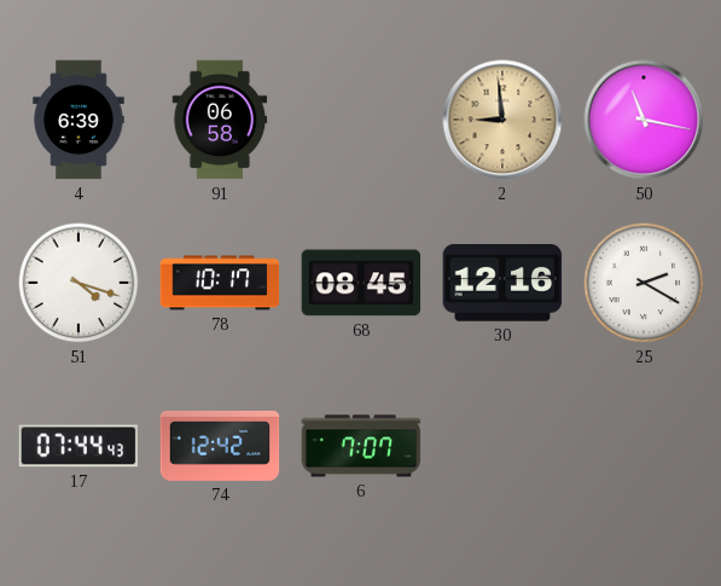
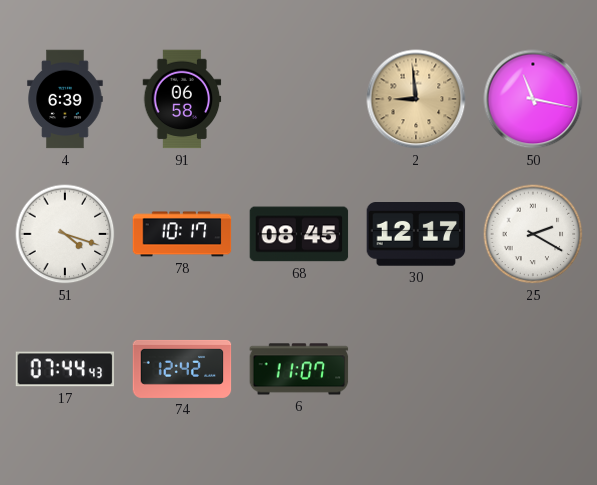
30: 12:16 -> 12:17
6: 7:07 -> 11:07
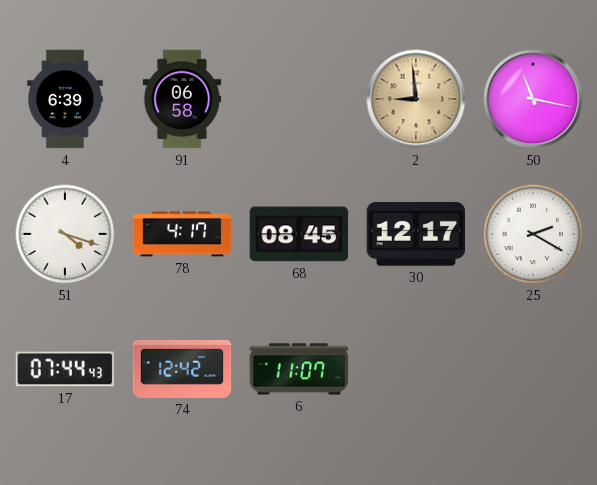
78: 10:17 -> 4:17
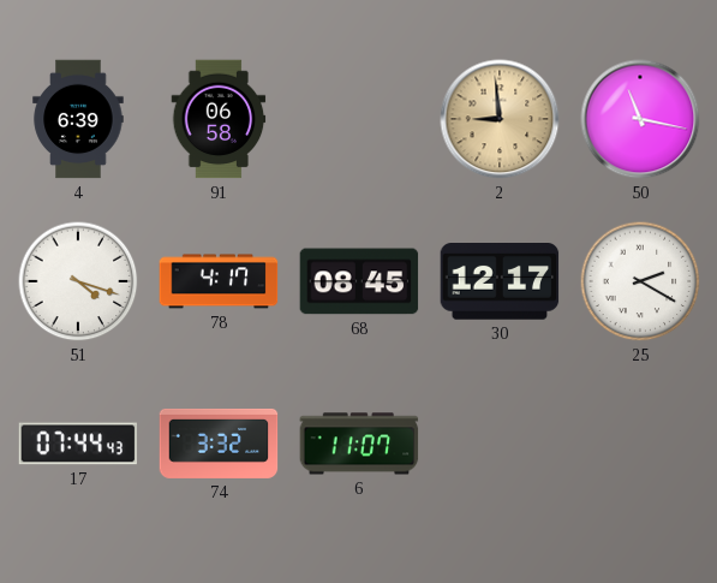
74: 12:42 -> 3:32
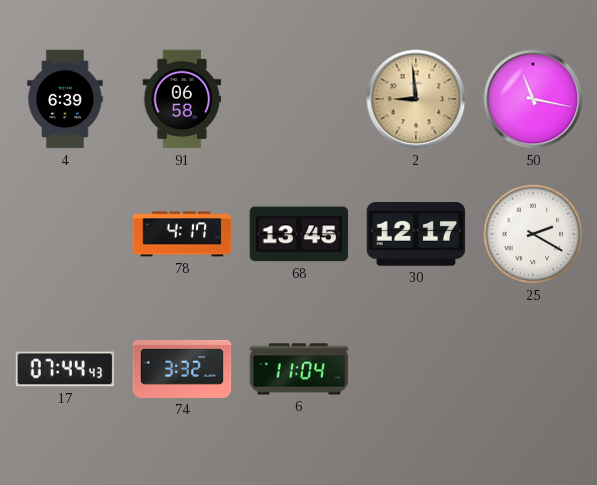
51: 4:18 -> none
68: 08:45 -> 13:45
6: 11:07 -> 11:04
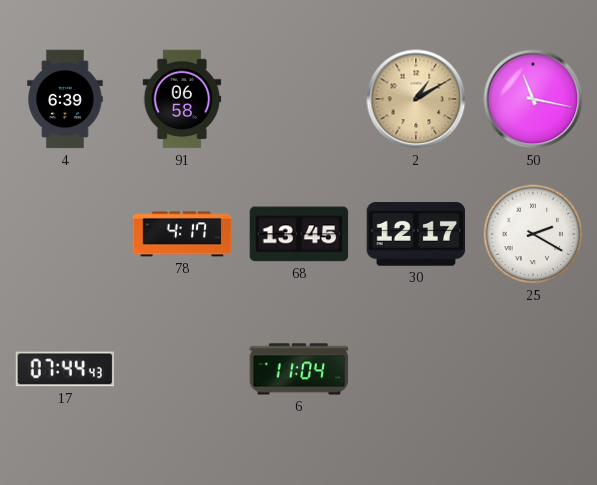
2: 8:59 -> 1:10
74: 3:32 -> none
